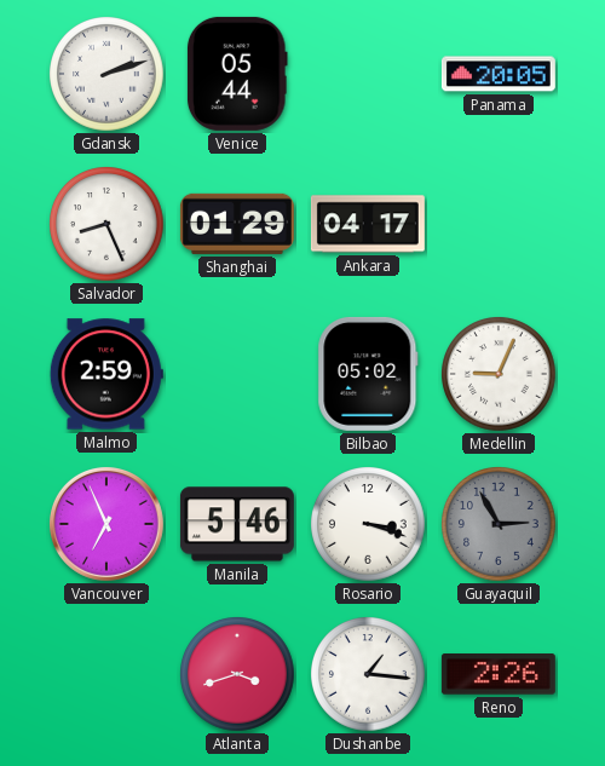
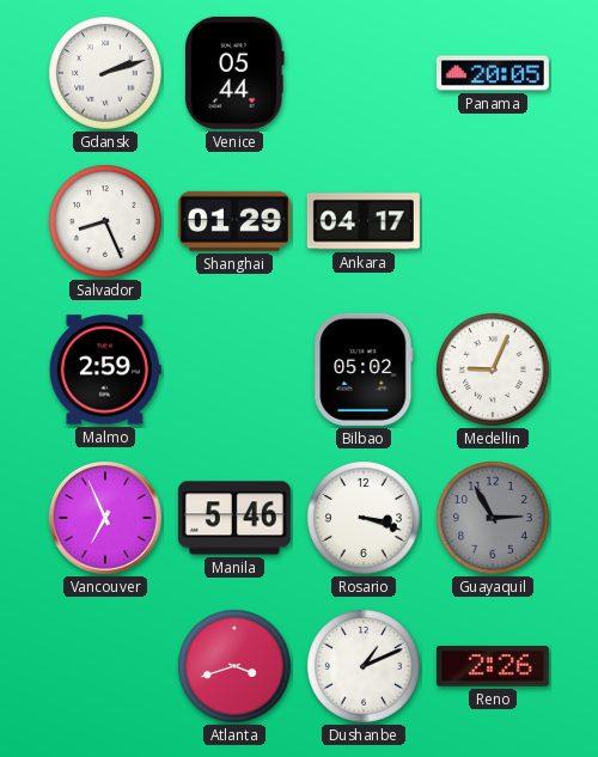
Dushanbe: 1:16 -> 1:11
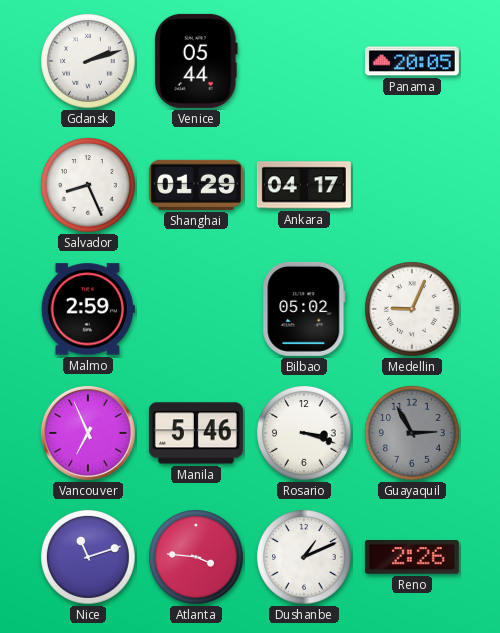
Nice: none -> 11:12
Atlanta: 3:42 -> 3:46
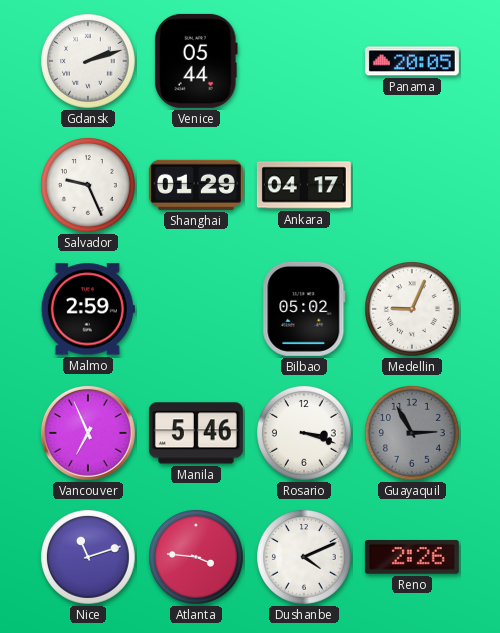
Salvador: 8:26 -> 9:26
Dushanbe: 1:11 -> 4:11
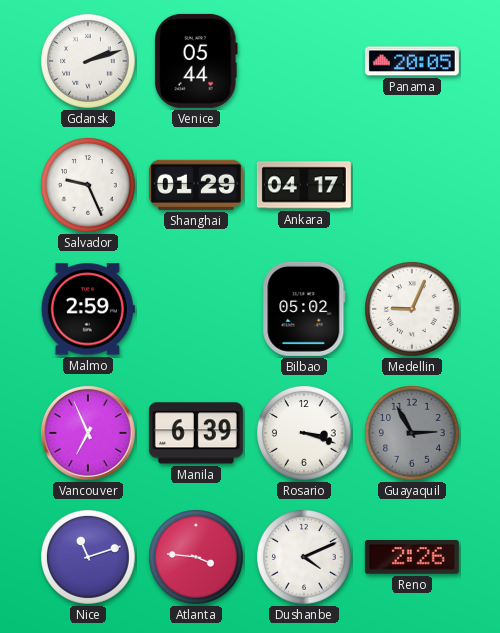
Manila: 5:46 -> 6:39
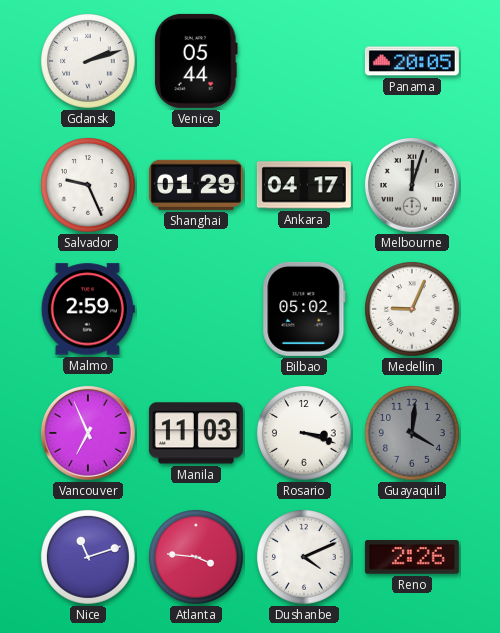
Melbourne: none -> 12:03
Manila: 6:39 -> 11:03
Guayaquil: 2:55 -> 4:01
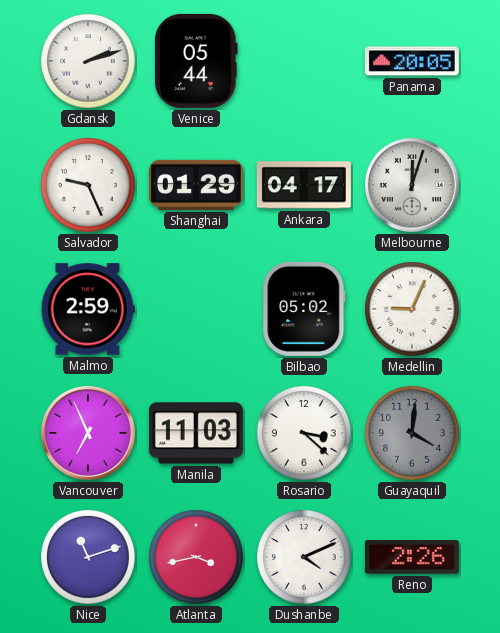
Rosario: 3:18 -> 3:22
Atlanta: 3:46 -> 3:43
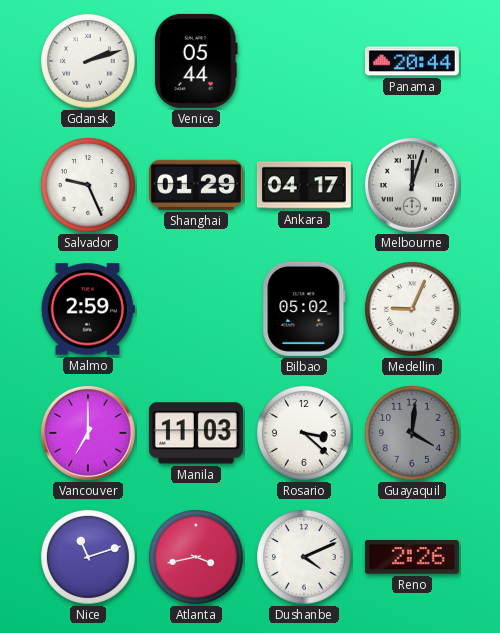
Panama: 20:05 -> 20:44
Vancouver: 6:56 -> 7:00
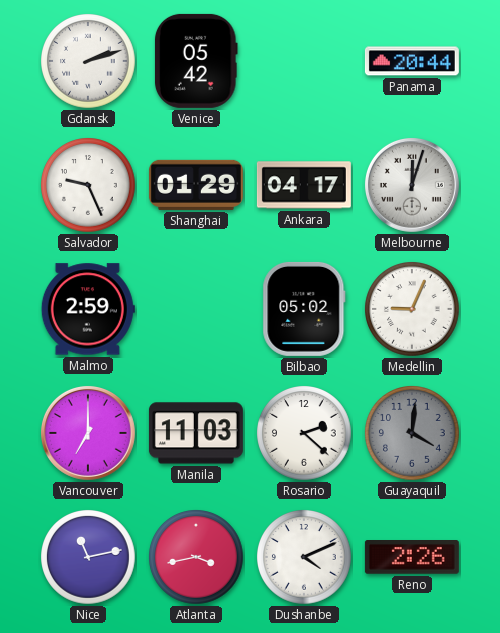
Venice: 05:44 -> 05:42
Rosario: 3:22 -> 2:22
Nice: 11:12 -> 11:13
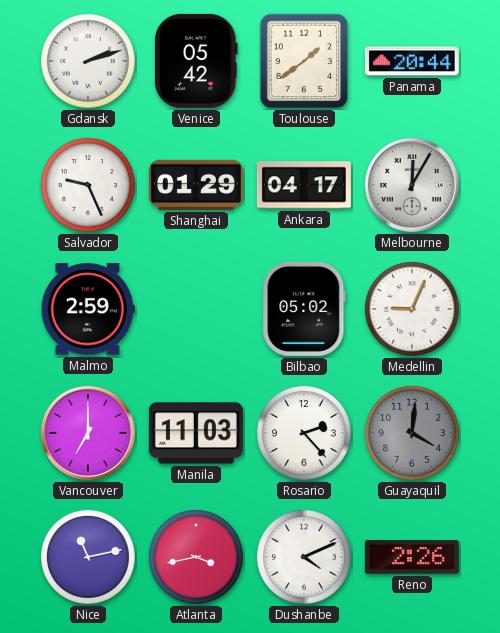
Toulouse: none -> 1:39
Melbourne: 12:03 -> 12:05
Rosario: 2:22 -> 2:23
